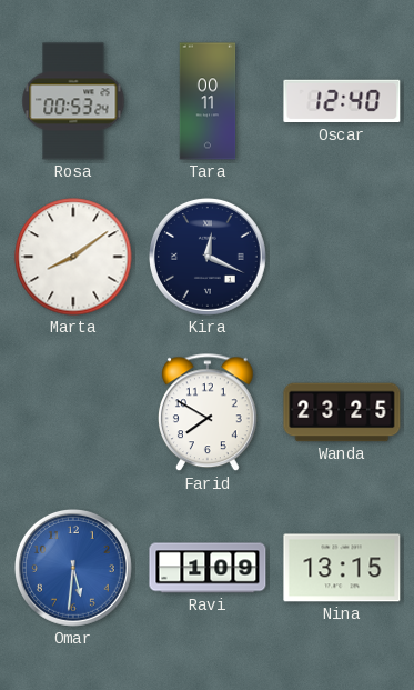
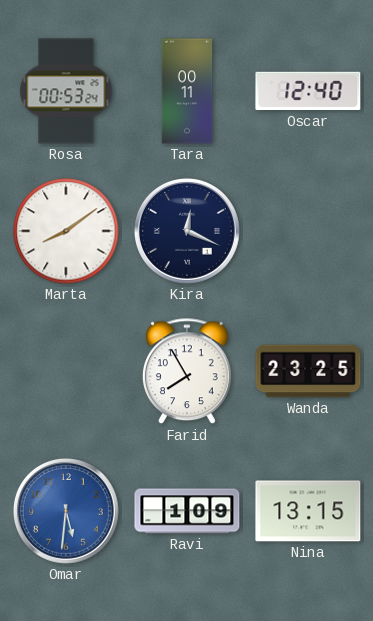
Farid: 7:50 -> 7:55
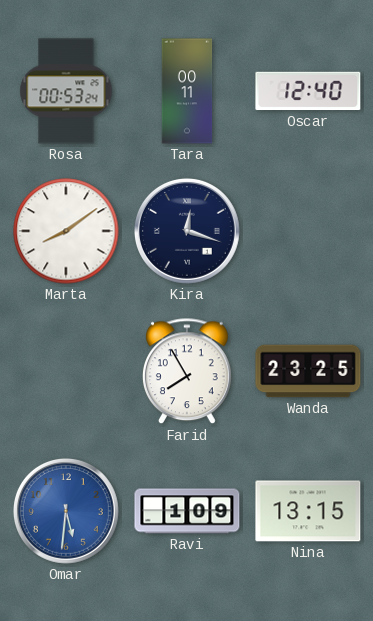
Kira: 12:19 -> 12:18
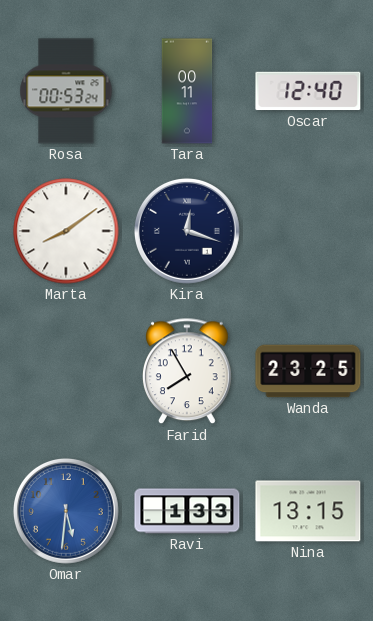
Ravi: 1:09 -> 1:33
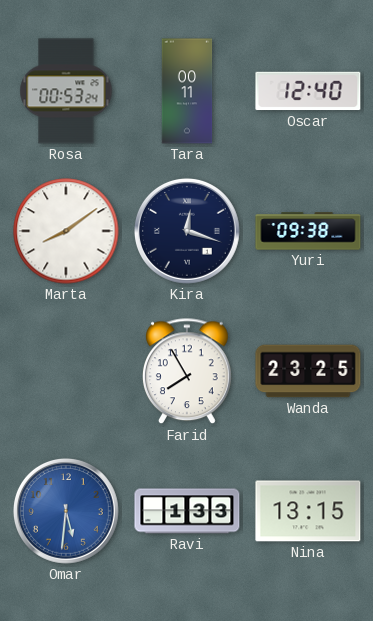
Yuri: none -> 09:38
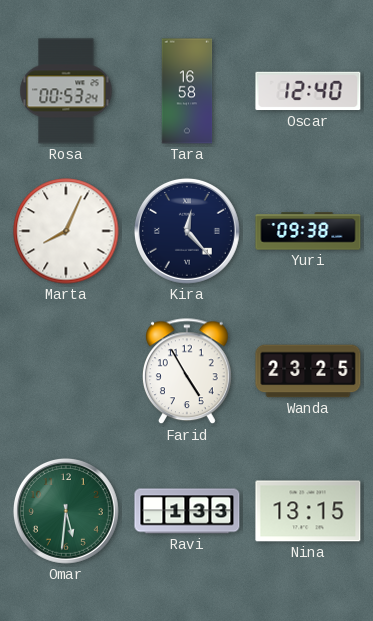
Tara: 00:11 -> 16:58
Marta: 8:09 -> 8:04
Kira: 12:18 -> 12:23
Farid: 7:55 -> 4:55
Omar dial: blue -> green
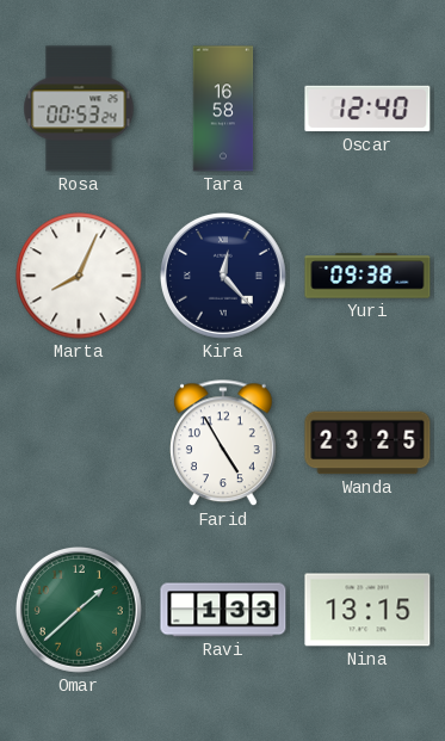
Omar: 5:31 -> 1:38
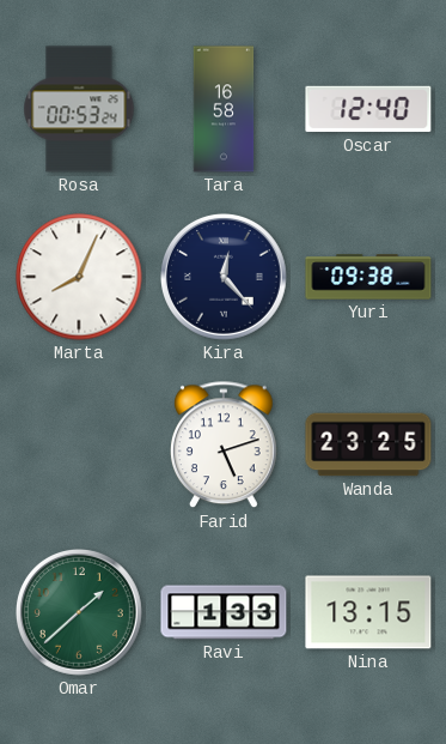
Farid: 4:55 -> 5:12
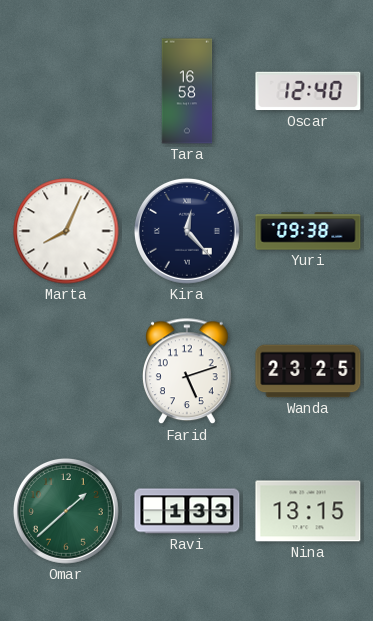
Rosa: 00:53 -> none
